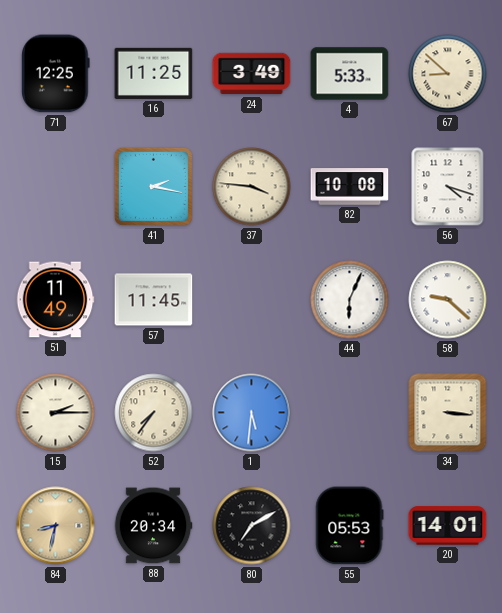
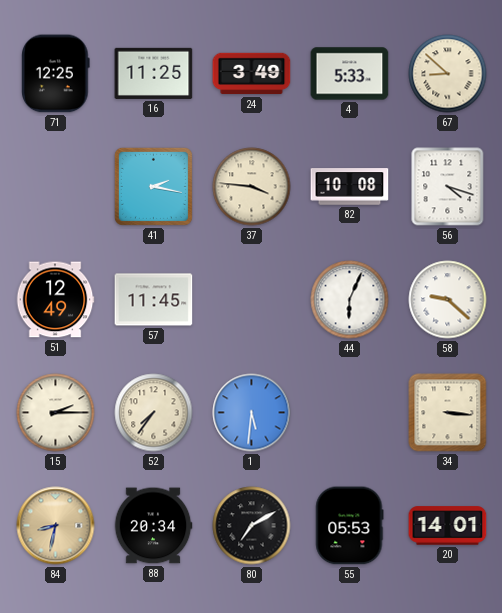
51: 11:49 -> 12:49
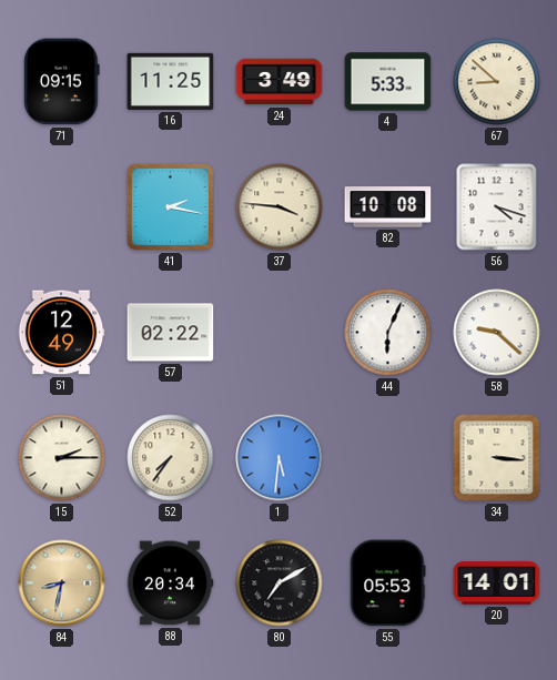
71: 12:25 -> 09:15
57: 11:45 -> 02:22
